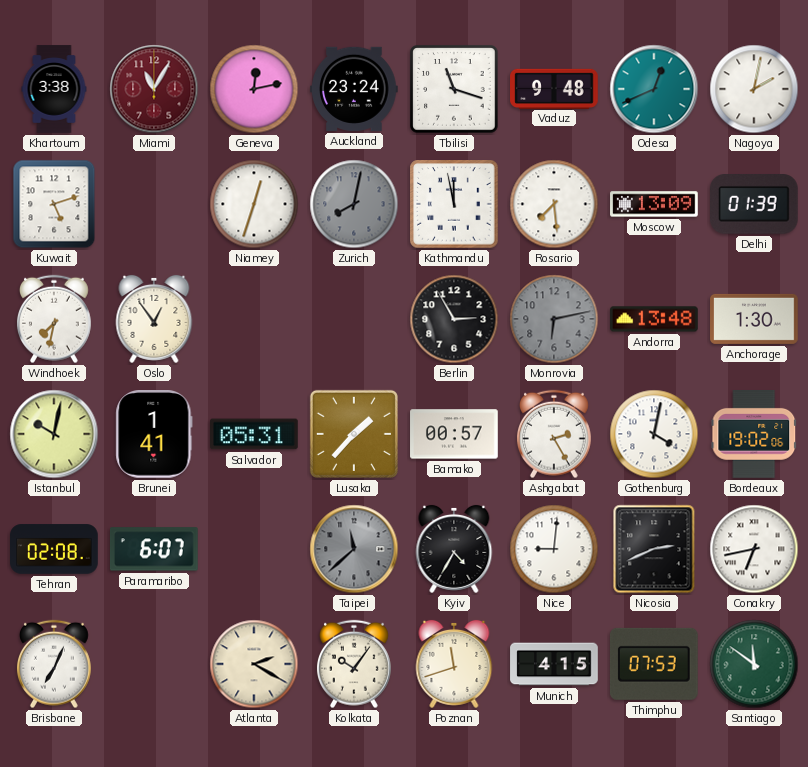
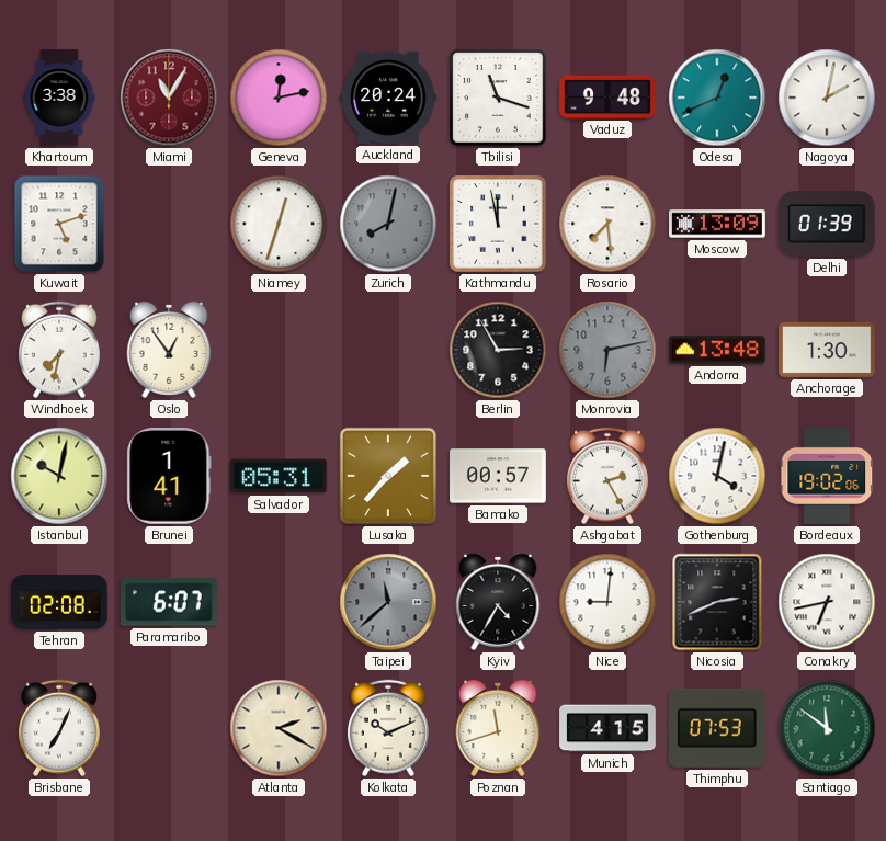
Auckland: 23:24 -> 20:24
Kolkata: 10:06 -> 10:11
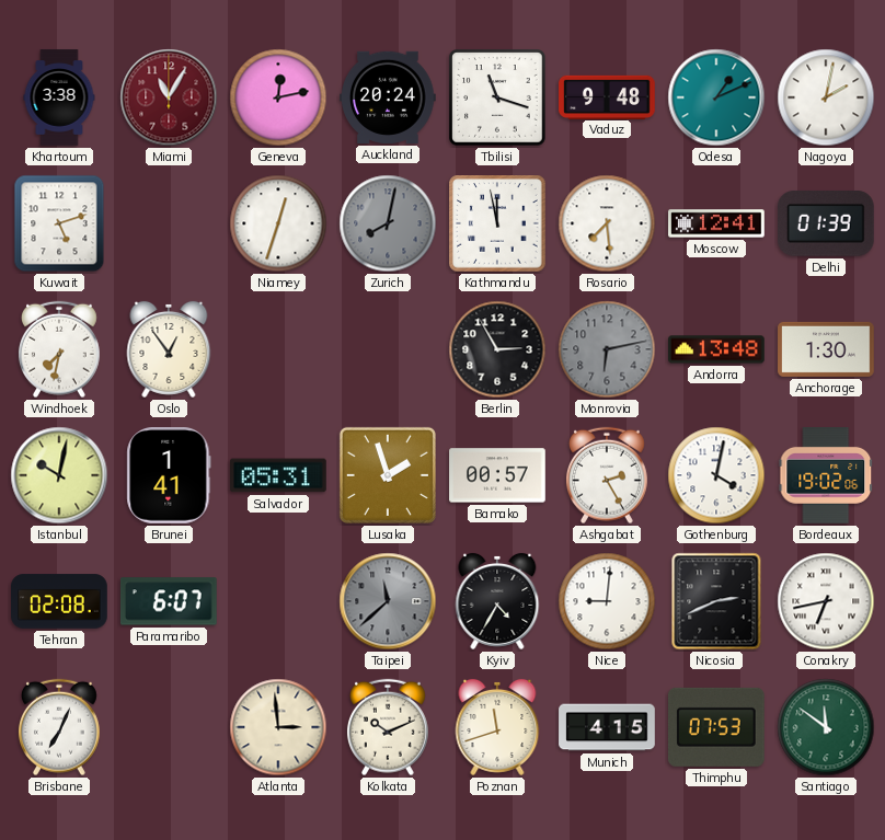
Odesa: 12:41 -> 1:11
Moscow: 13:09 -> 12:41
Lusaka: 1:37 -> 1:57
Atlanta: 2:20 -> 2:59
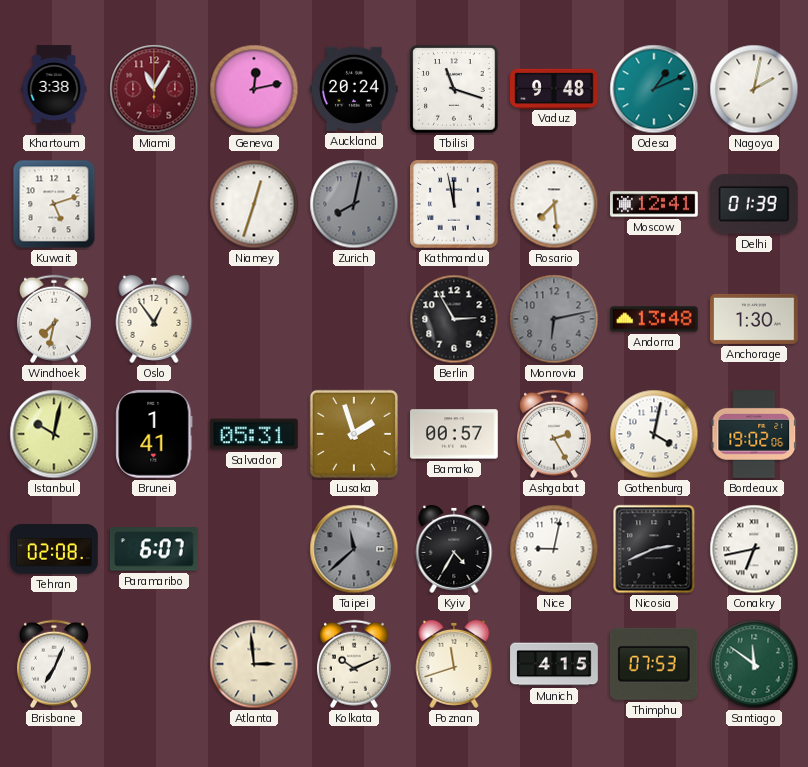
Nice: 9:01 -> 9:02
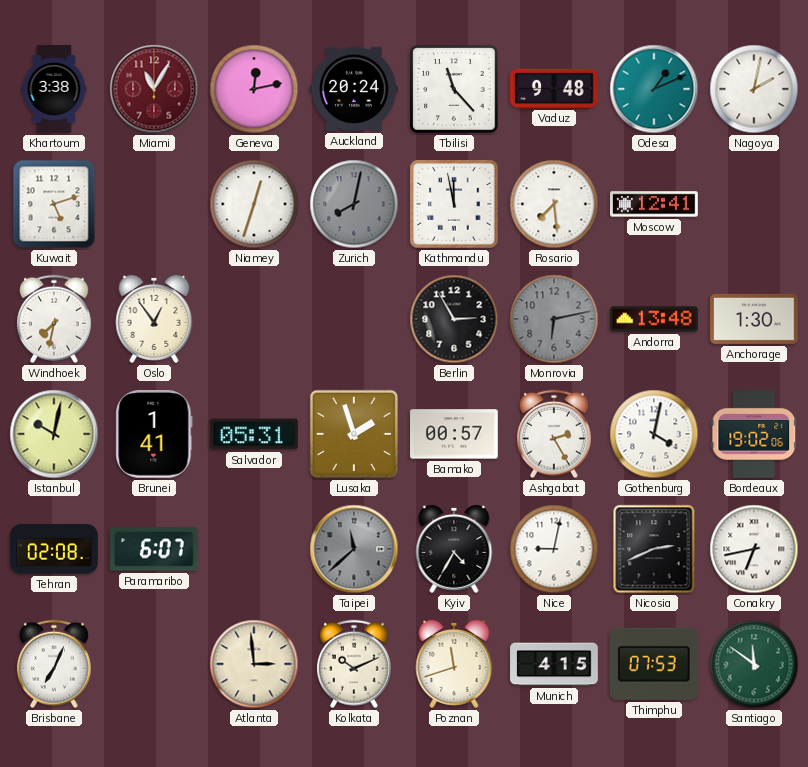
Tbilisi: 11:18 -> 11:23
Delhi: 01:39 -> none
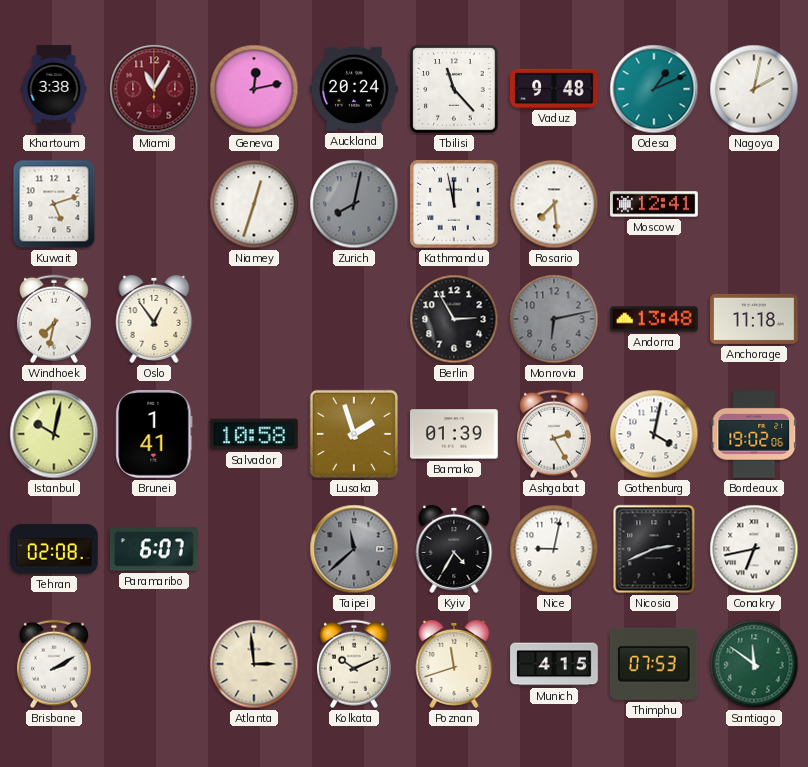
Anchorage: 1:30 -> 11:18
Salvador: 05:31 -> 10:58
Bamako: 00:57 -> 01:39
Brisbane: 7:04 -> 2:10
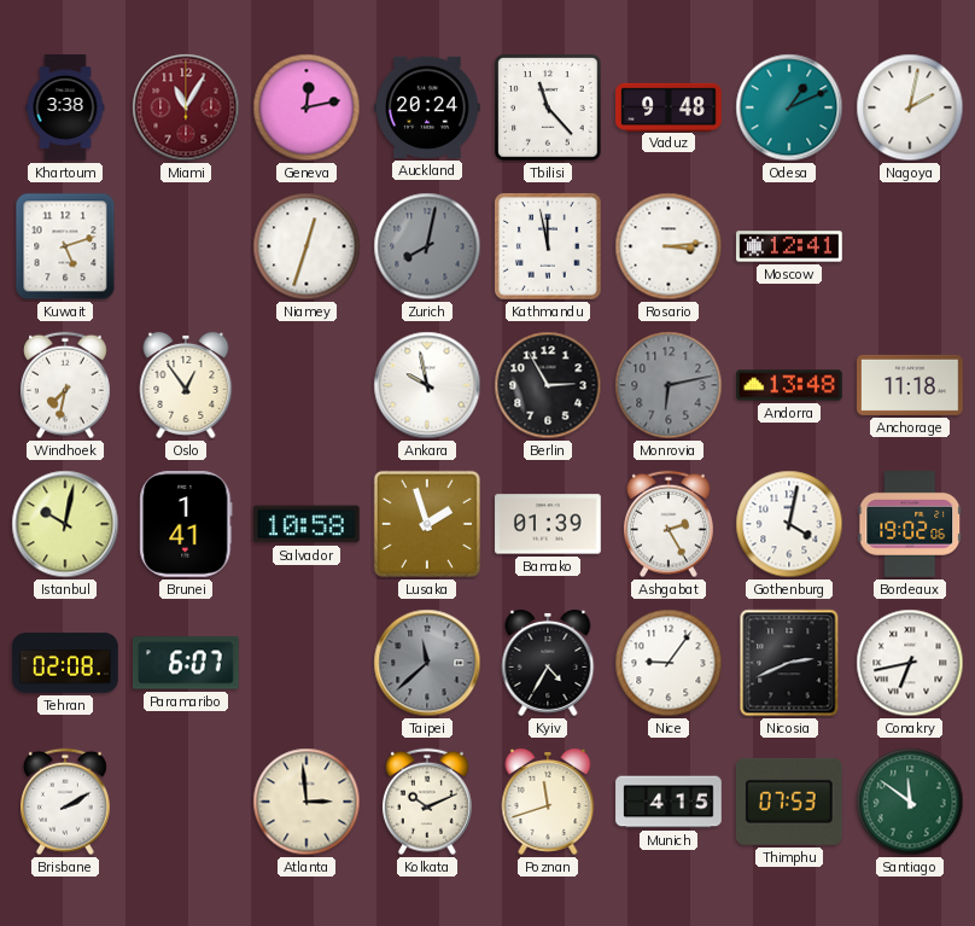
Rosario: 7:29 -> 3:14
Ankara: none -> 9:58
Nice: 9:02 -> 9:06
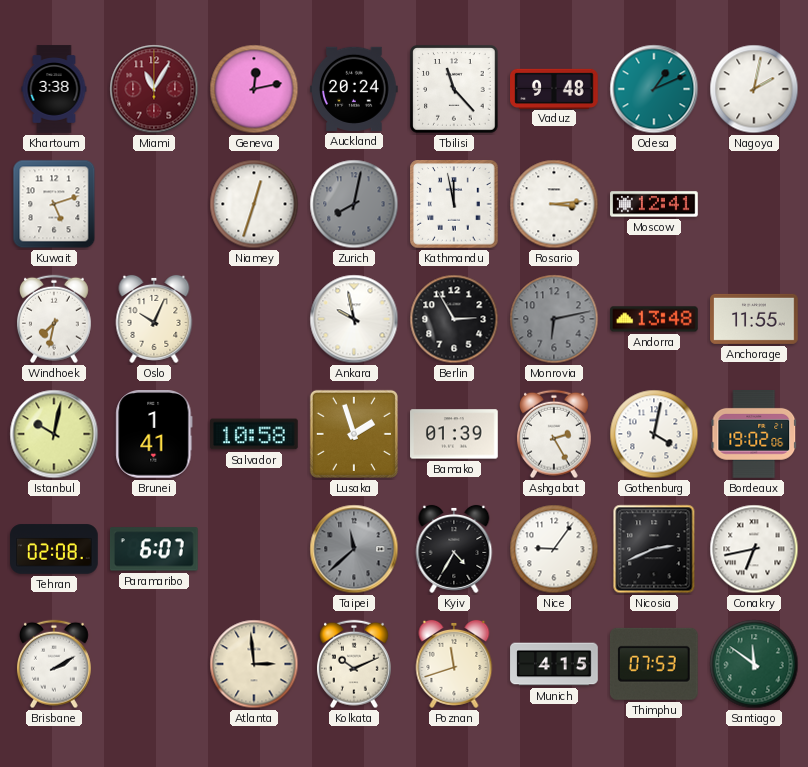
Oslo: 12:54 -> 10:04
Anchorage: 11:18 -> 11:55
